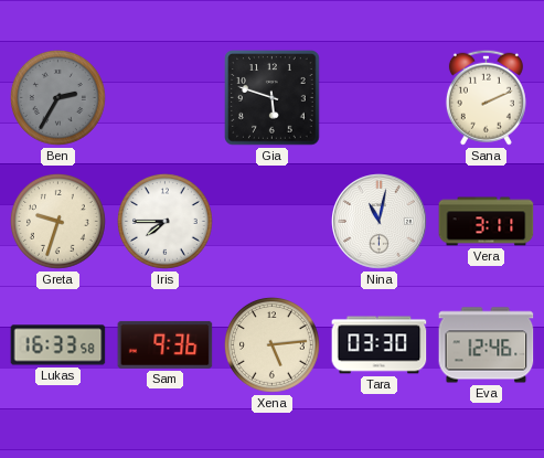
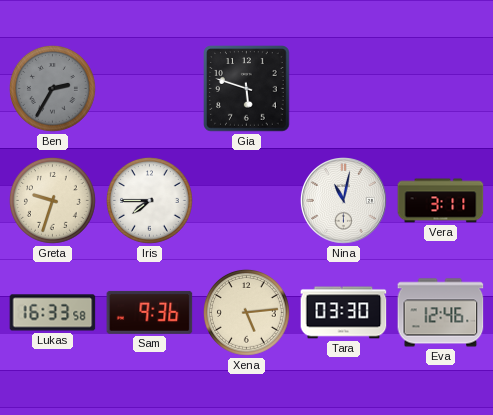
Sana: 2:11 -> none
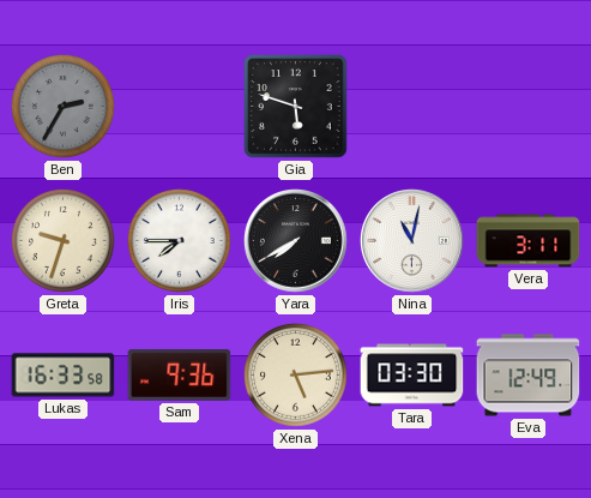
Yara: none -> 7:40
Eva: 12:46 -> 12:49
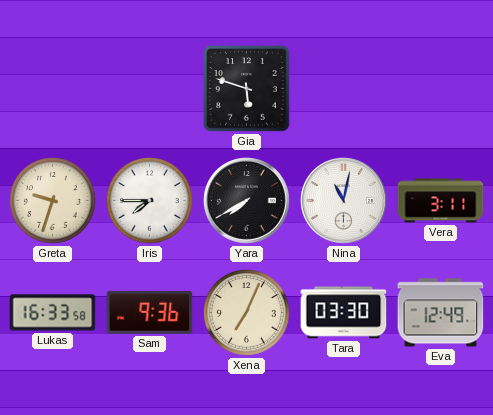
Ben: 2:35 -> none
Xena: 5:14 -> 7:04
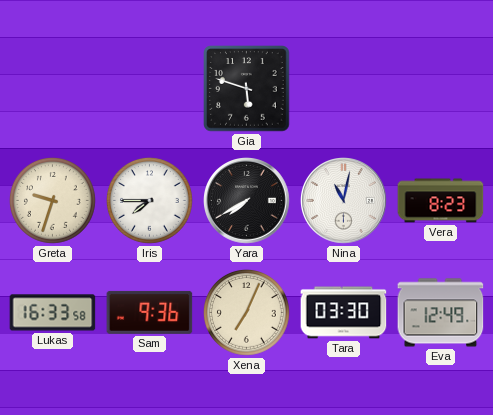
Vera: 3:11 -> 8:23
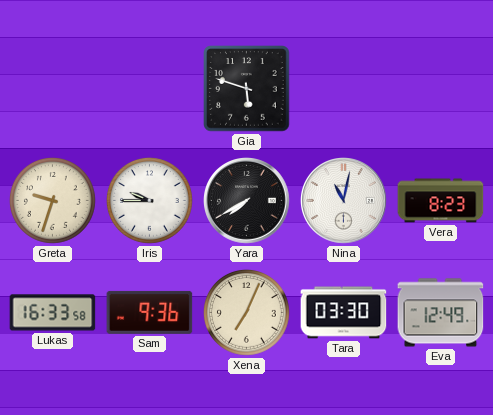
Iris: 7:45 -> 9:45
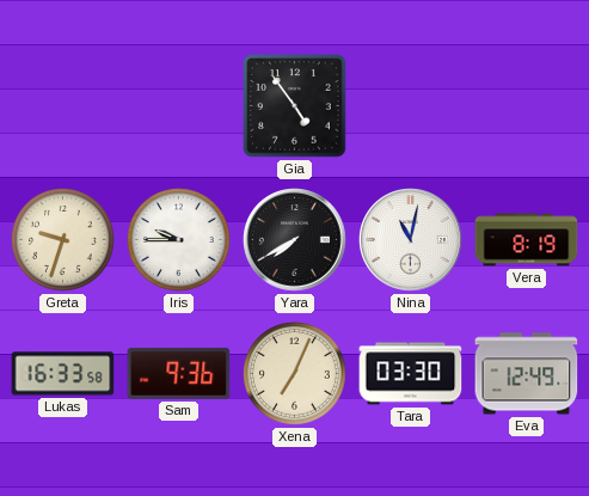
Gia: 5:48 -> 4:54
Vera: 8:23 -> 8:19
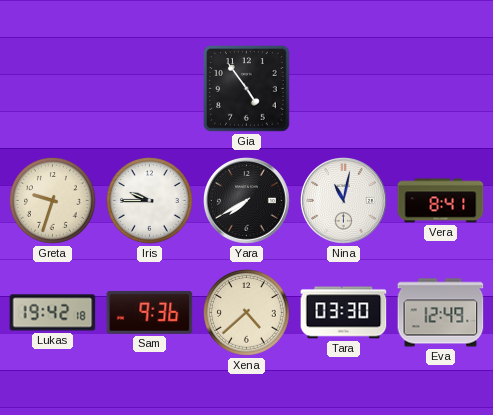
Vera: 8:19 -> 8:41
Lukas: 16:33 -> 19:42
Xena: 7:04 -> 4:38
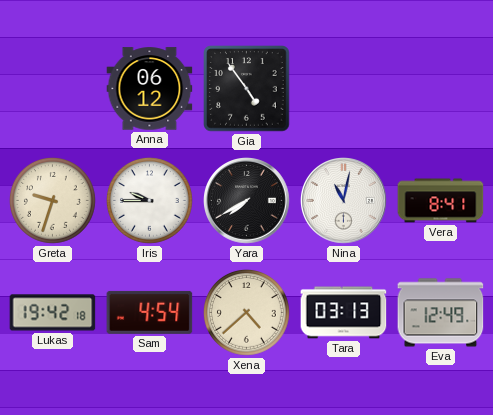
Anna: none -> 06:12
Sam: 9:36 -> 4:54
Tara: 03:30 -> 03:13
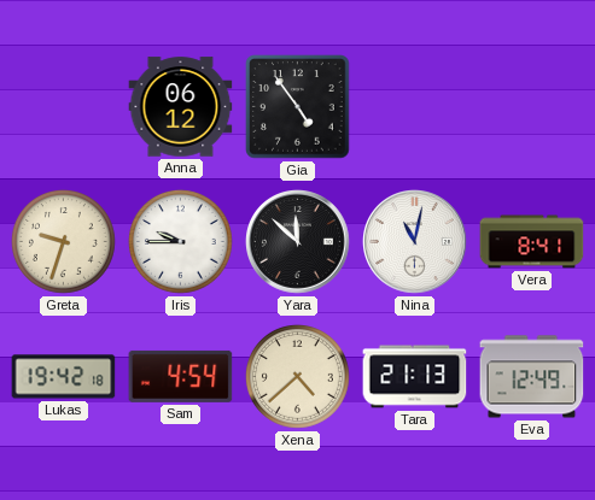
Yara: 7:40 -> 11:52
Tara: 03:13 -> 21:13
